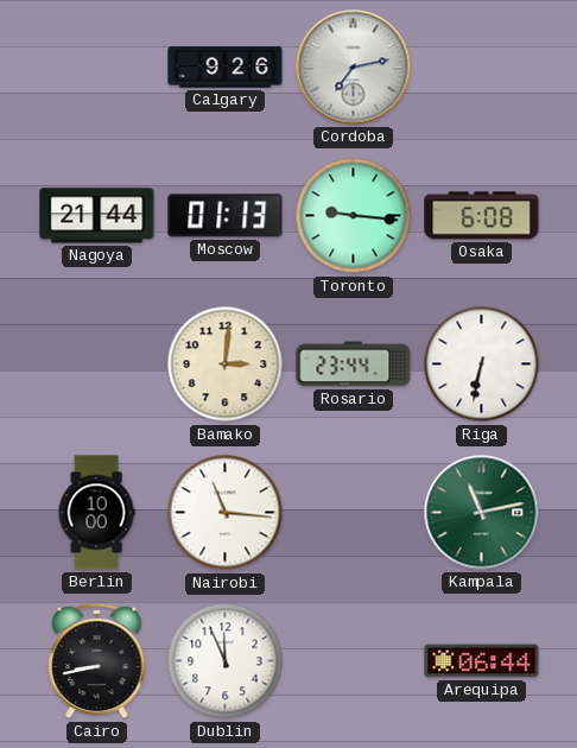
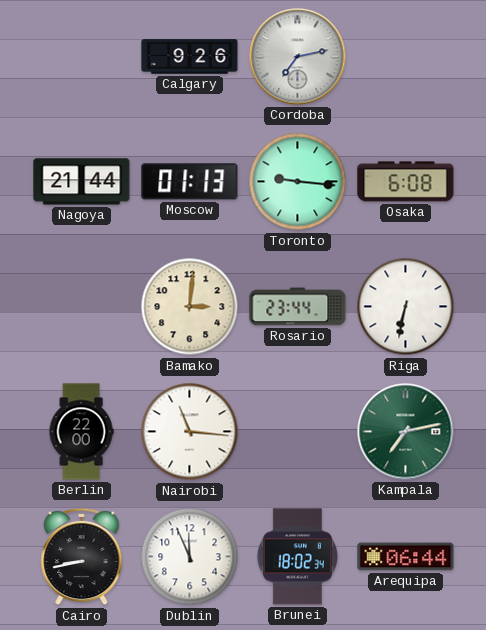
Berlin: 10:00 -> 22:00
Kampala: 11:13 -> 7:13
Brunei: none -> 18:02
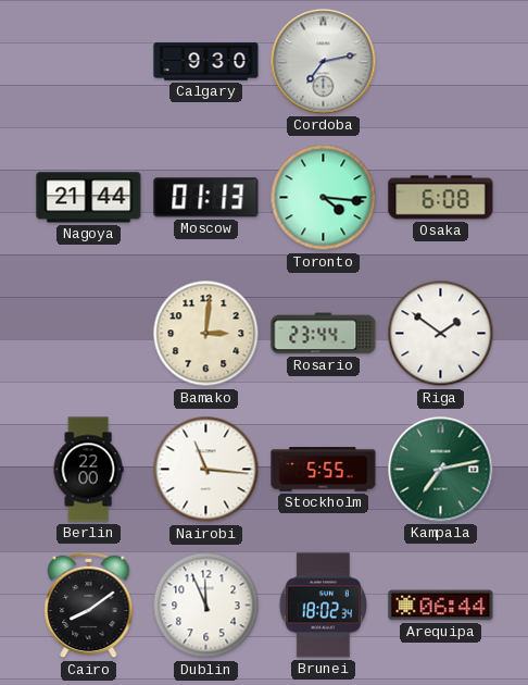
Calgary: 9:26 -> 9:30
Toronto: 9:16 -> 4:16
Riga: 6:32 -> 1:51
Stockholm: none -> 5:55
Cairo: 8:43 -> 8:09
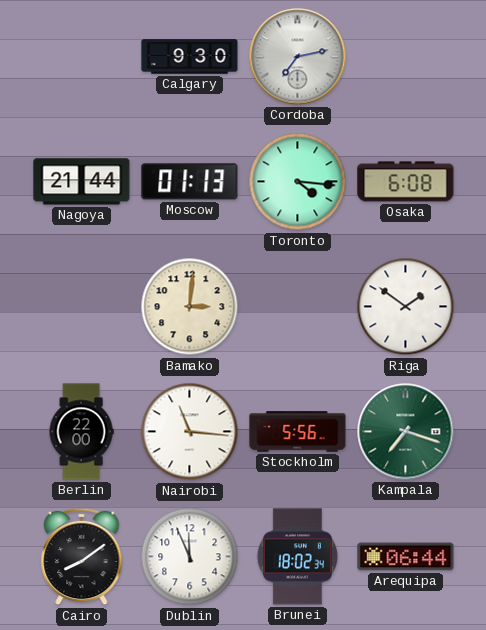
Rosario: 23:44 -> none
Stockholm: 5:55 -> 5:56
Kampala: 7:13 -> 7:18
